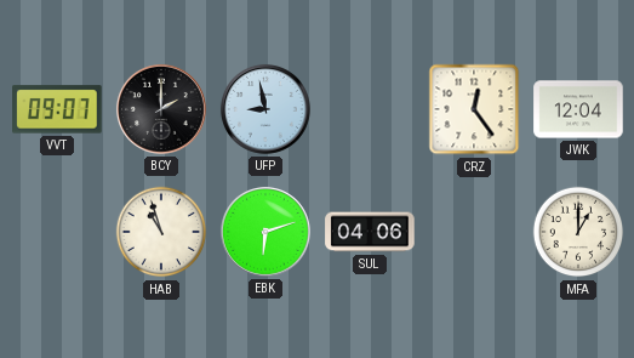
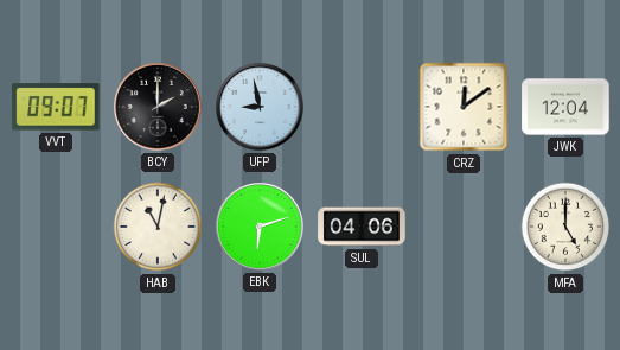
CRZ: 12:24 -> 12:09
HAB: 10:57 -> 11:02
MFA: 1:00 -> 5:00
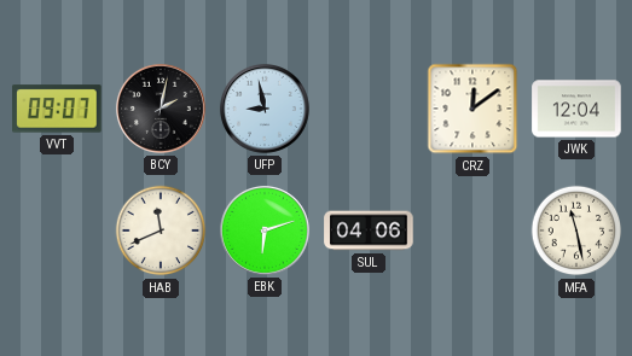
BCY: 2:00 -> 2:02
HAB: 11:02 -> 11:41
MFA: 5:00 -> 11:28
